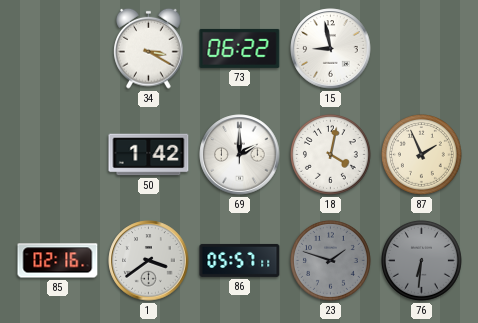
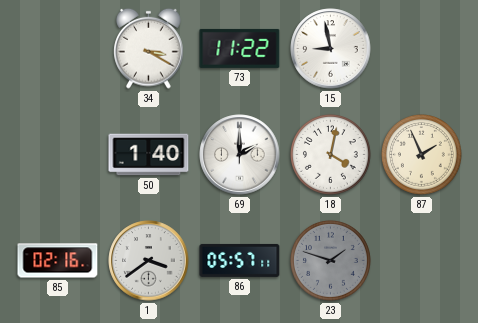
73: 06:22 -> 11:22
50: 1:42 -> 1:40
76: 6:31 -> none
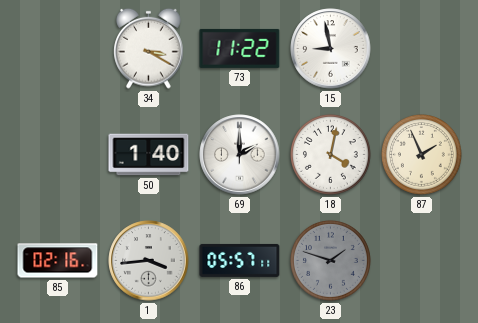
1: 3:39 -> 3:44
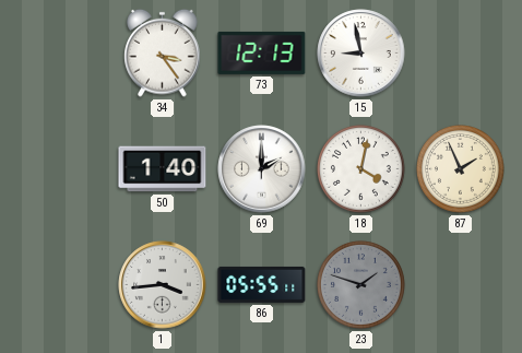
34: 3:20 -> 3:24
73: 11:22 -> 12:13
85: 02:16 -> none
86: 05:57 -> 05:55
